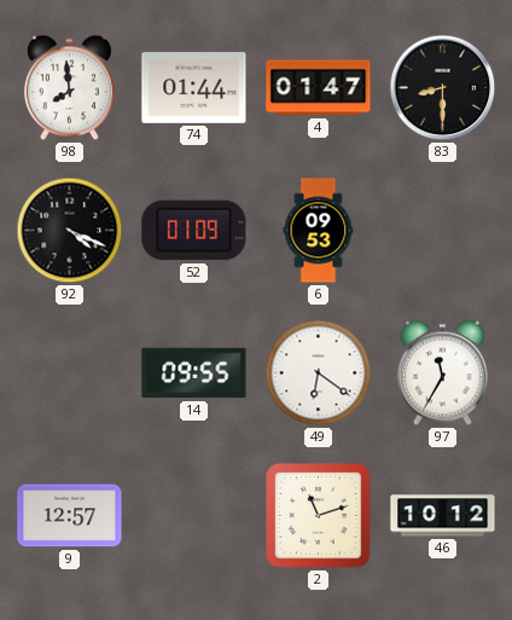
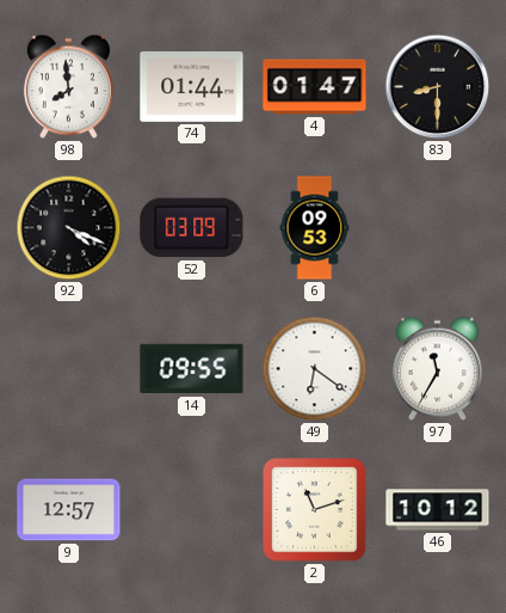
52: 01:09 -> 03:09
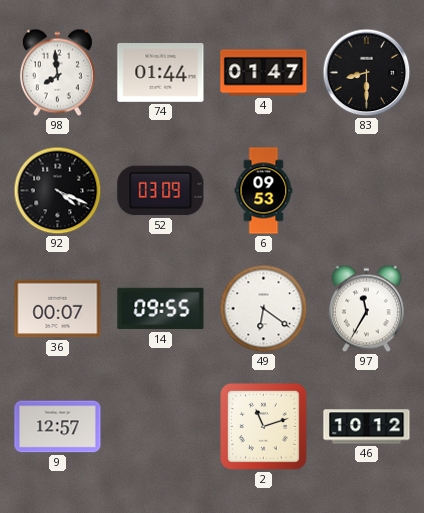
36: none -> 00:07
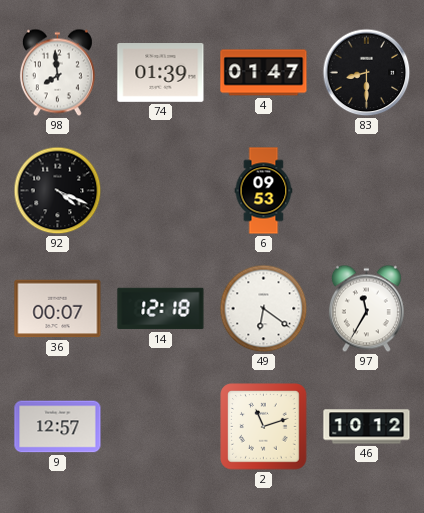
74: 01:44 -> 01:39
52: 03:09 -> none
14: 09:55 -> 12:18
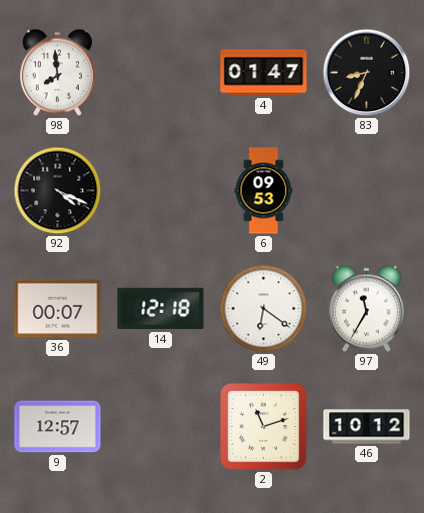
74: 01:39 -> none
83: 8:30 -> 8:34
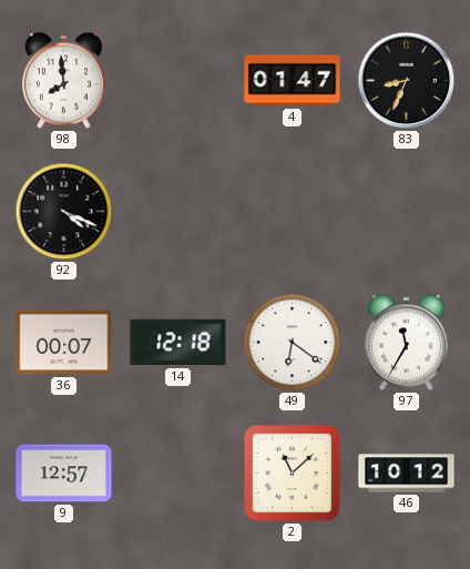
6: 09:53 -> none
2: 11:12 -> 11:08
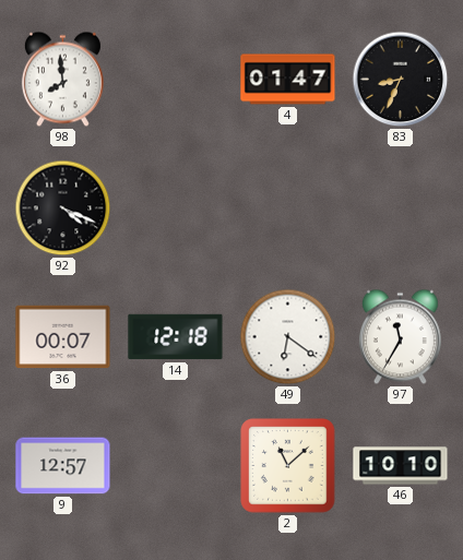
46: 10:12 -> 10:10
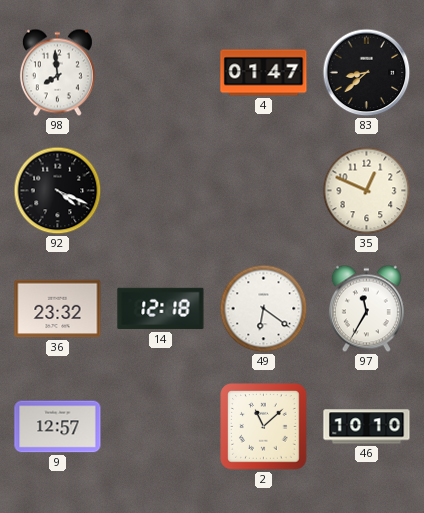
83: 8:34 -> 8:38
35: none -> 12:49
36: 00:07 -> 23:32
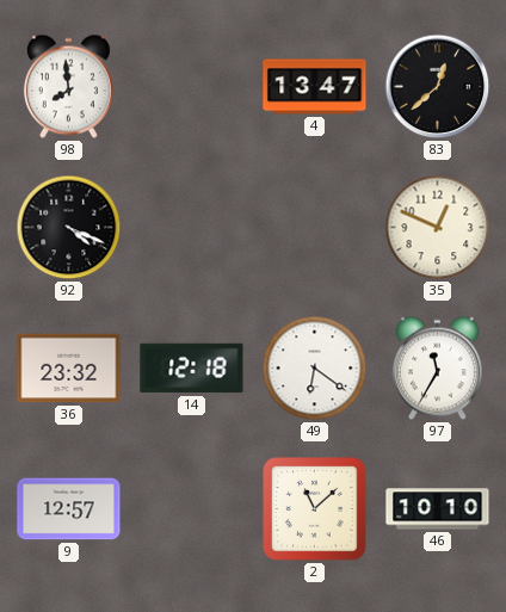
4: 01:47 -> 13:47
83: 8:38 -> 12:38
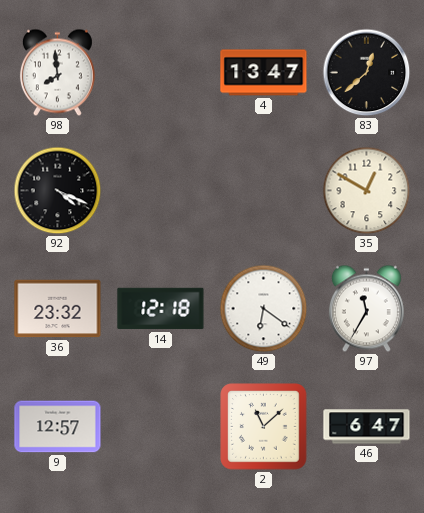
35: 12:49 -> 12:50
46: 10:10 -> 6:47
